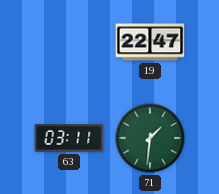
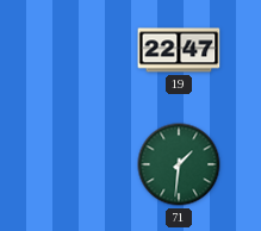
63: 03:11 -> none
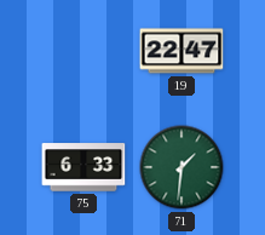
75: none -> 6:33
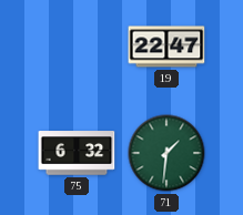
75: 6:33 -> 6:32
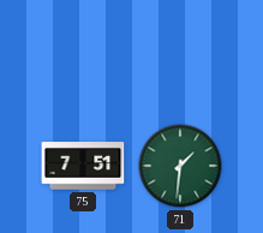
19: 22:47 -> none
75: 6:32 -> 7:51
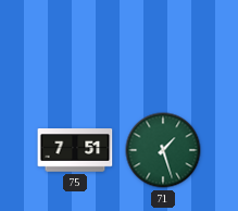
71: 1:31 -> 1:27
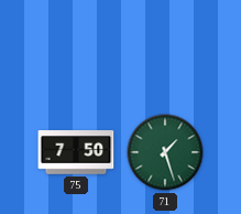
75: 7:51 -> 7:50
